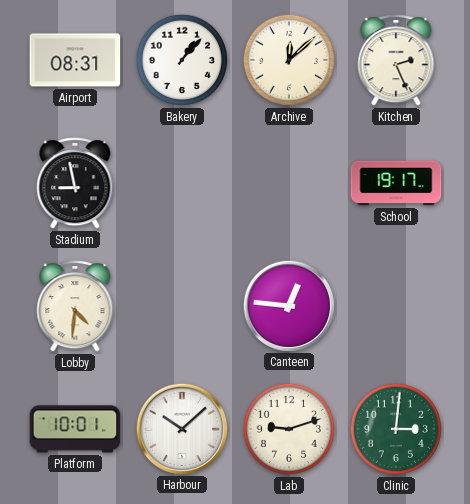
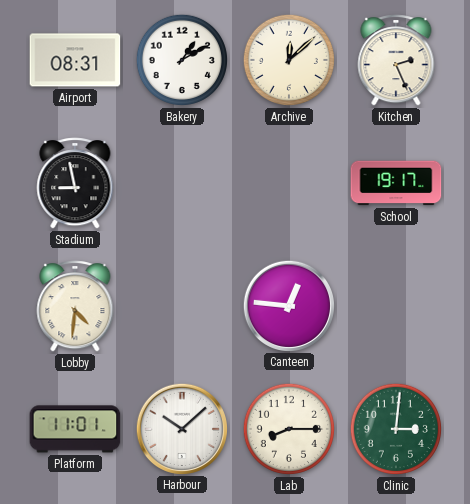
Bakery: 1:07 -> 1:10
Platform: 10:01 -> 11:01
Lab: 9:12 -> 8:15
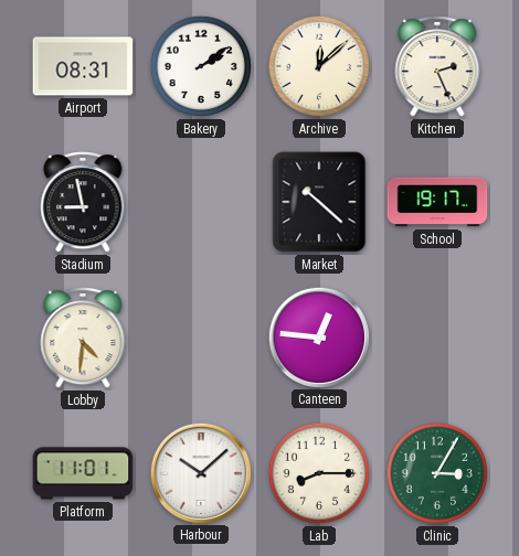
Bakery: 1:10 -> 2:09
Market: none -> 10:22
Clinic: 3:01 -> 3:05
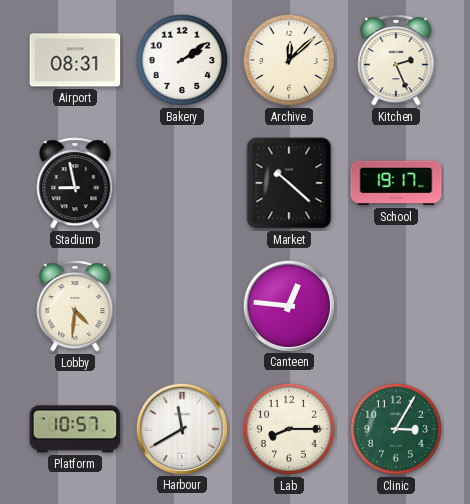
Platform: 11:01 -> 10:57
Harbour: 10:08 -> 11:40
